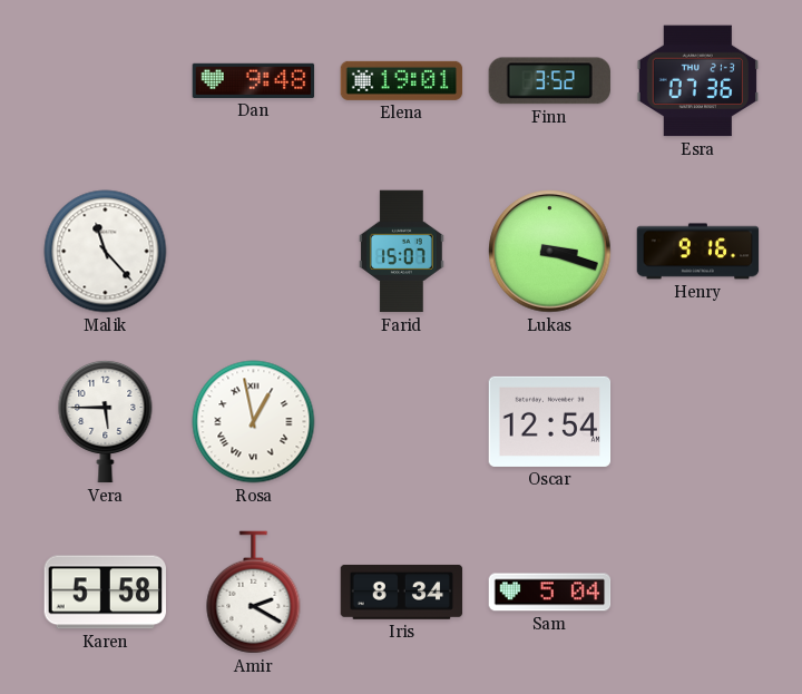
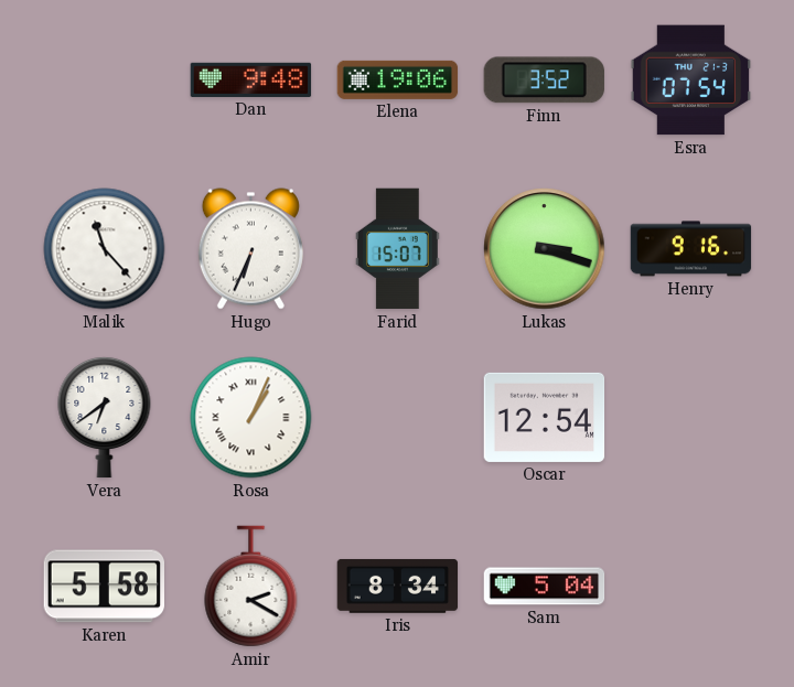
Elena: 19:01 -> 19:06
Esra: 07:36 -> 07:54
Hugo: none -> 6:34
Vera: 5:45 -> 6:39
Rosa: 12:58 -> 1:04
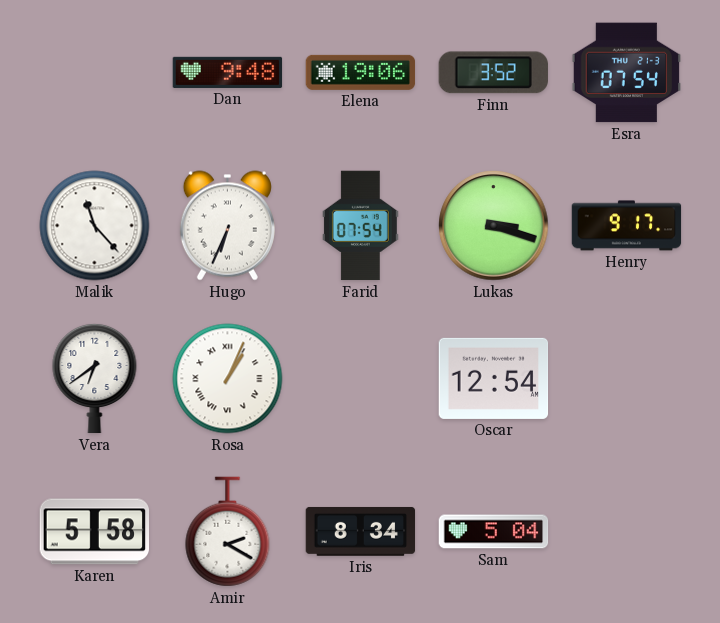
Farid: 15:07 -> 07:54
Henry: 9:16 -> 9:17
